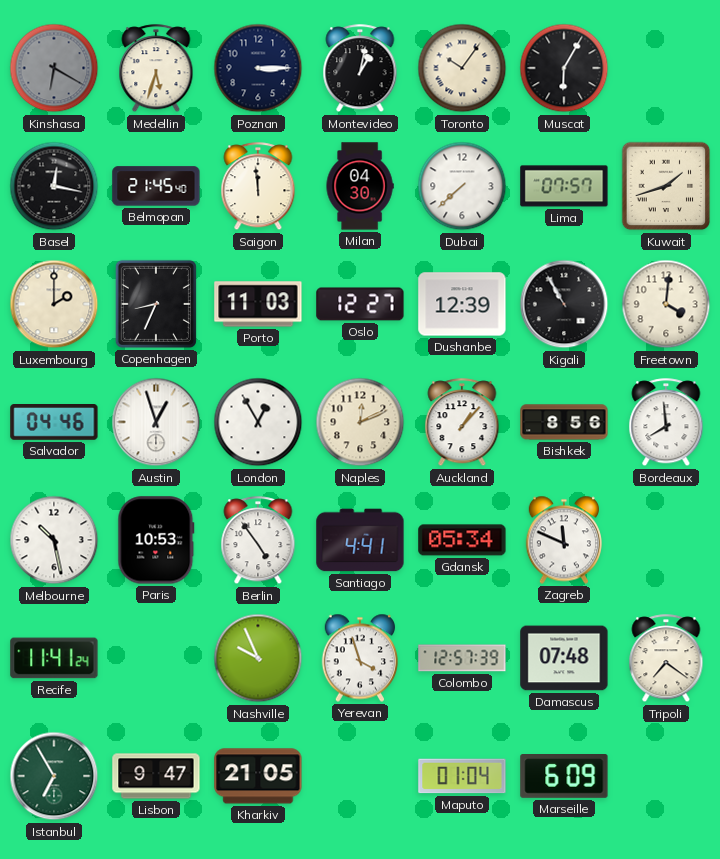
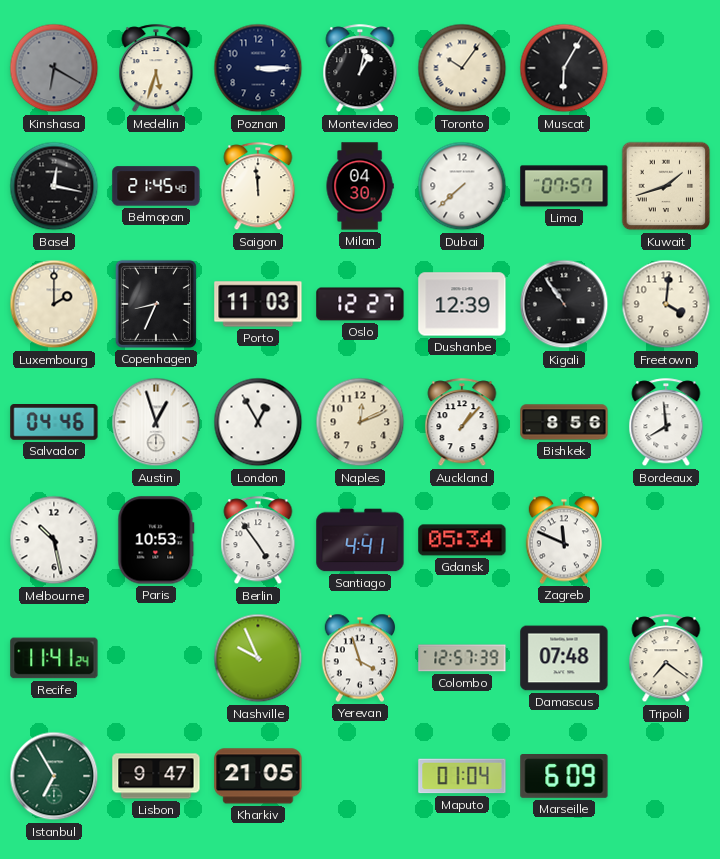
Kigali: 10:55 -> 10:54
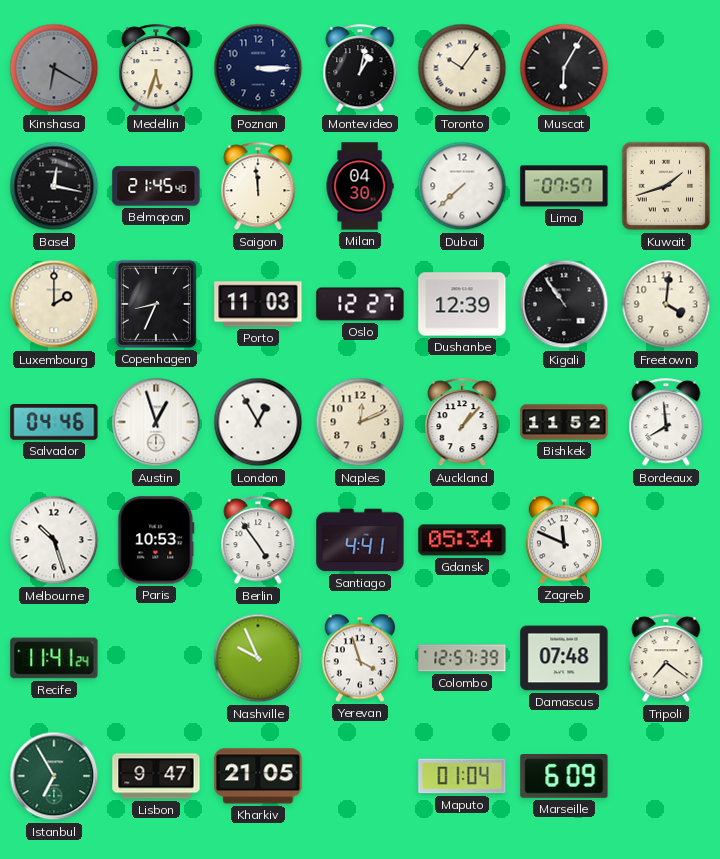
Bishkek: 8:56 -> 11:52
Melbourne: 10:28 -> 10:27
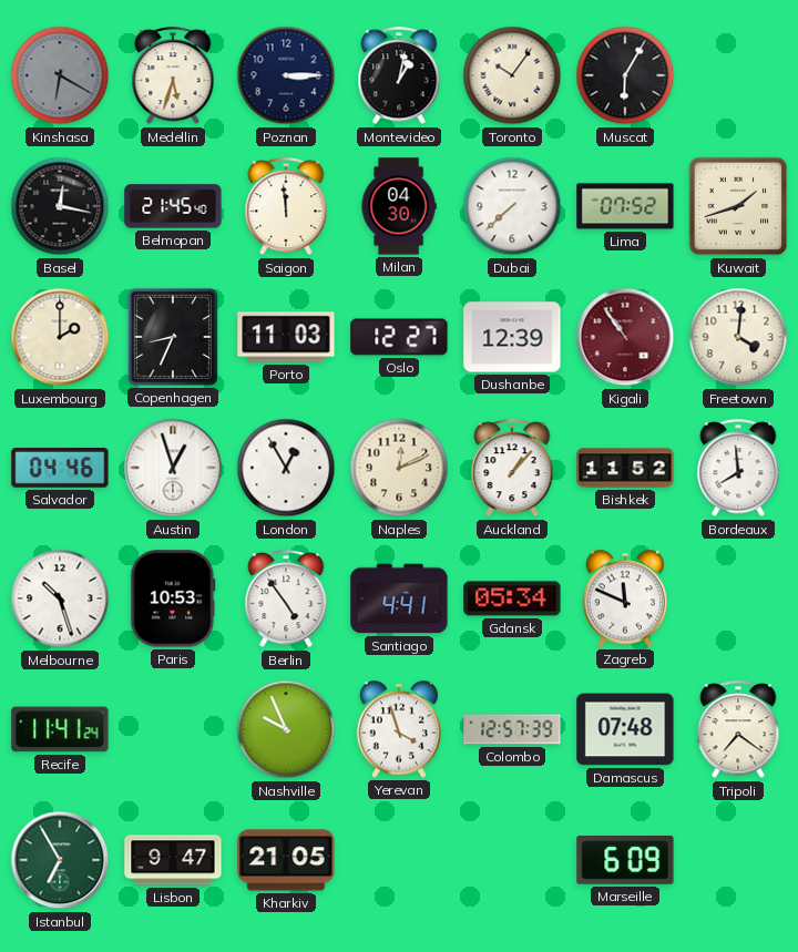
Lima: 07:57 -> 07:52
Kigali dial: black -> burgundy
Maputo: 01:04 -> none
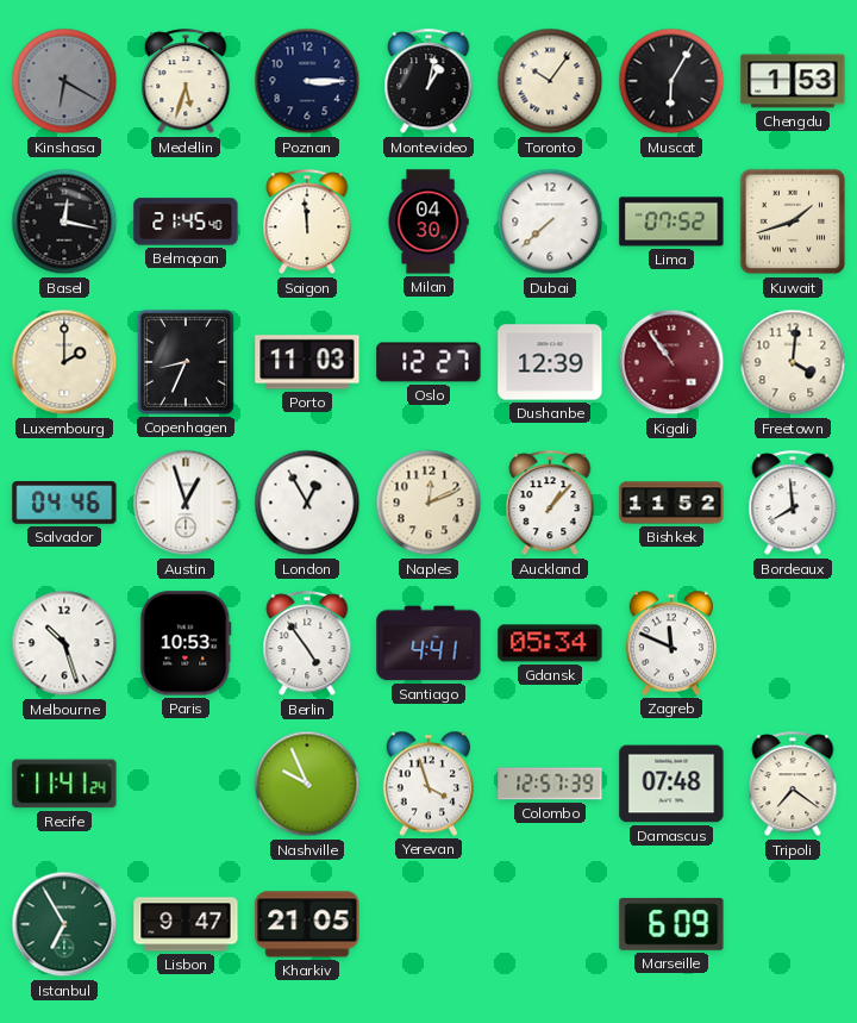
Chengdu: none -> 1:53
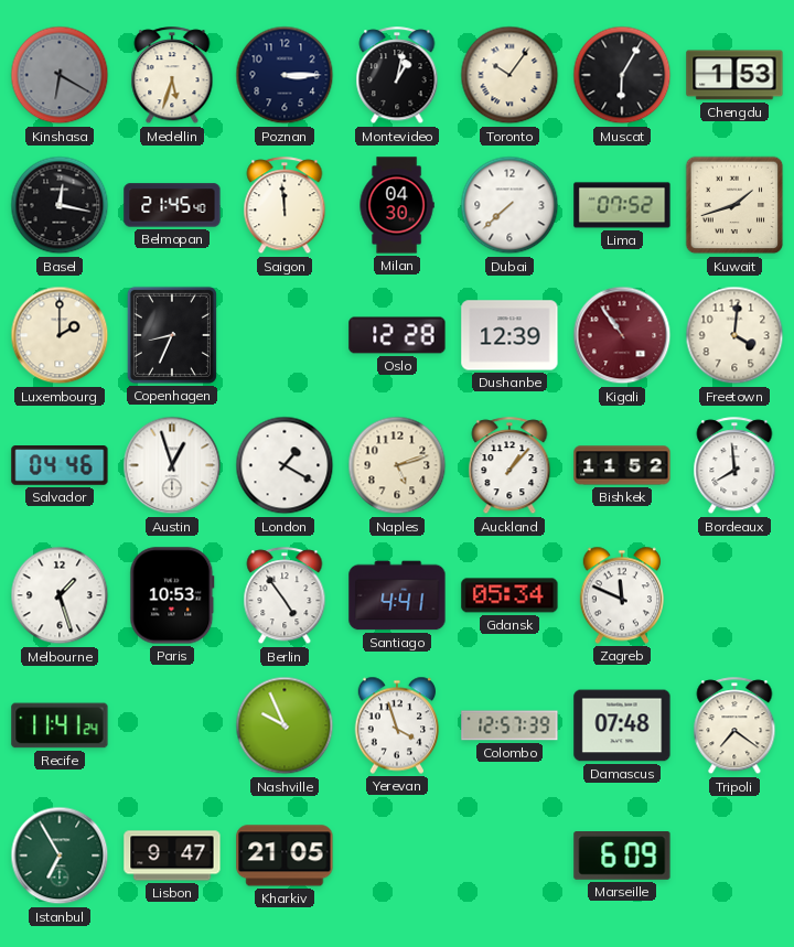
Porto: 11:03 -> none
Oslo: 12:27 -> 12:28
London: 12:55 -> 1:20
Naples: 12:11 -> 5:12
Melbourne: 10:27 -> 1:27
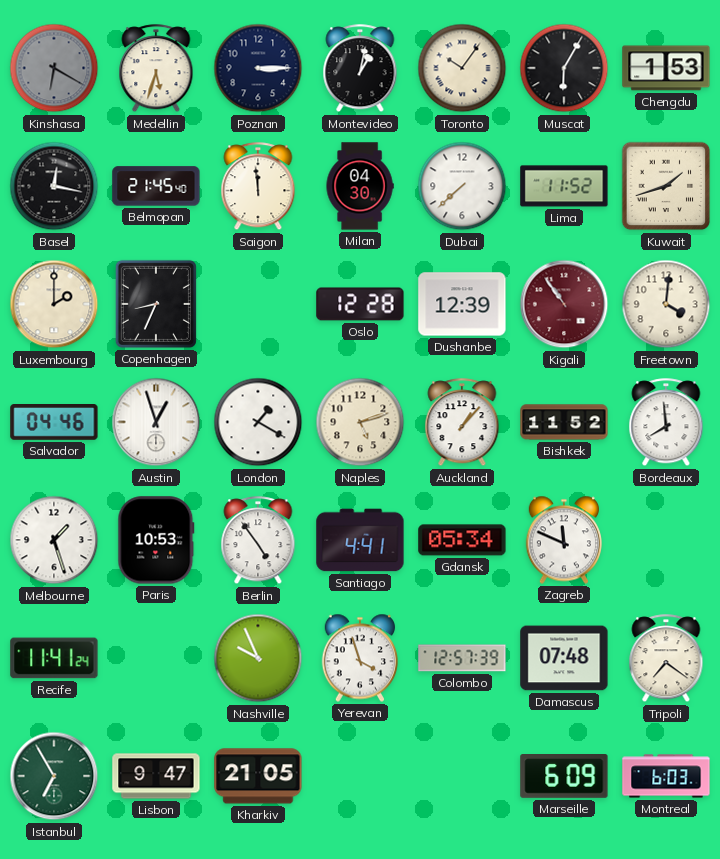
Lima: 07:52 -> 11:52
Montreal: none -> 6:03
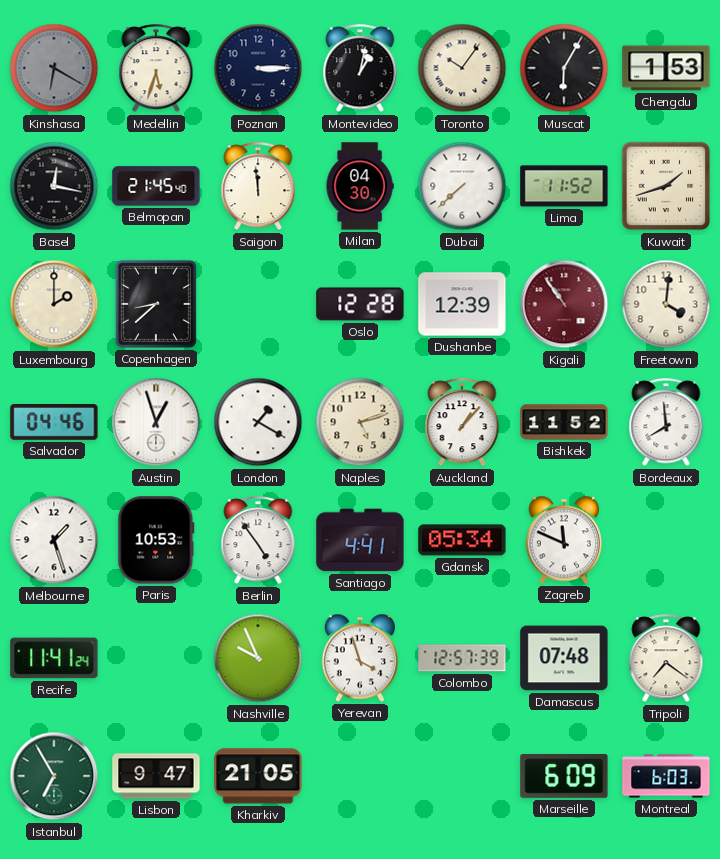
Copenhagen: 8:34 -> 8:38
